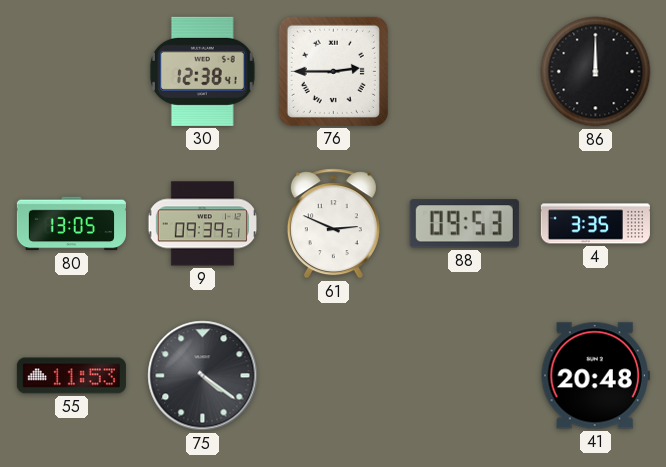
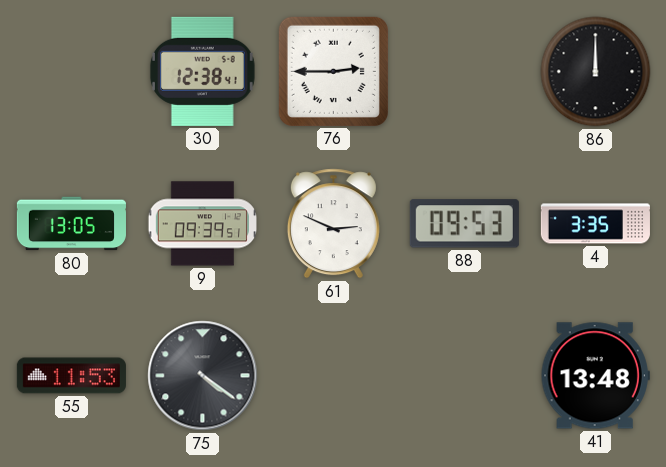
41: 20:48 -> 13:48
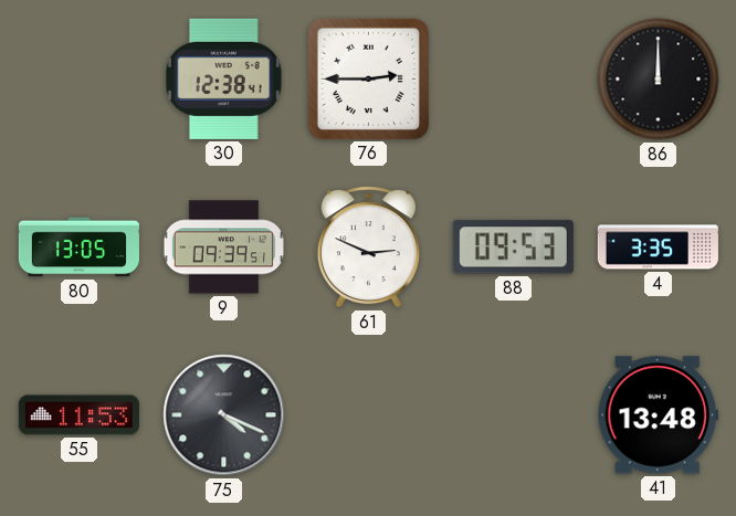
75: 4:21 -> 4:19
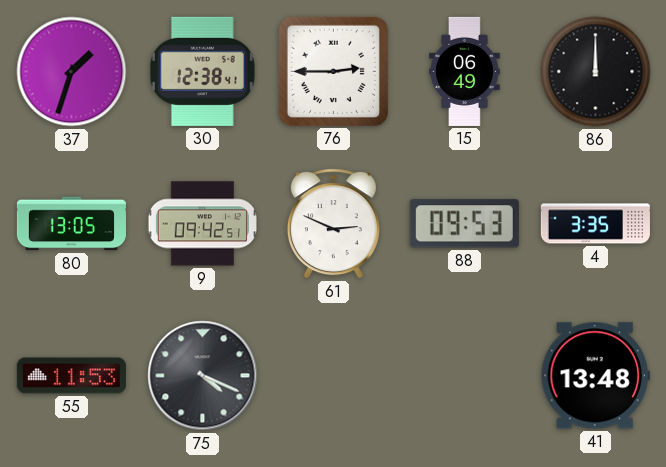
37: none -> 1:33
15: none -> 06:49
9: 09:39 -> 09:42
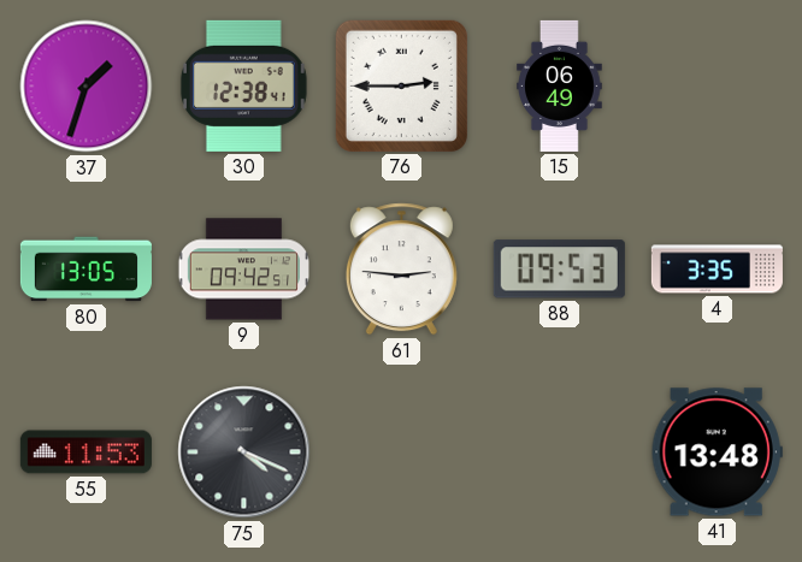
86: 12:00 -> none
61: 2:49 -> 2:46
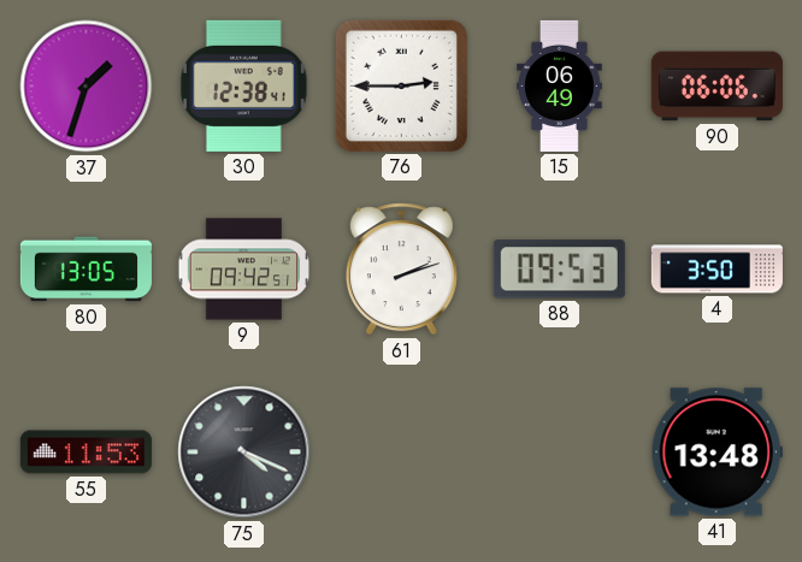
90: none -> 06:06
61: 2:46 -> 2:12
4: 3:35 -> 3:50
